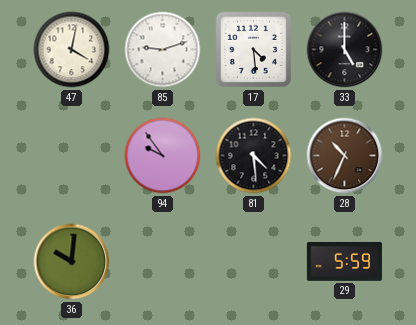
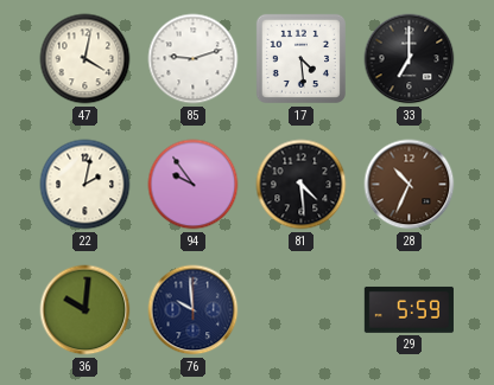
33: 5:00 -> 7:00
22: none -> 2:02
76: none -> 9:59
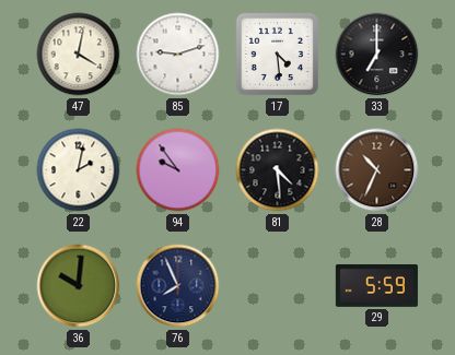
76: 9:59 -> 7:56
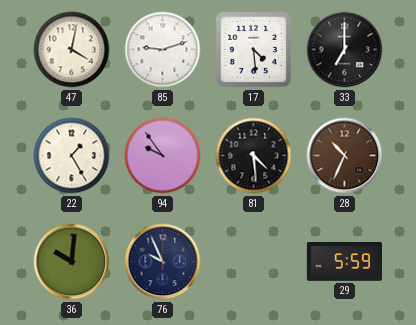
22: 2:02 -> 1:25
76: 7:56 -> 9:56
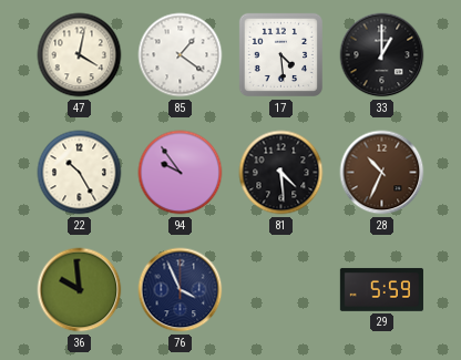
85: 9:12 -> 1:21
33: 7:00 -> 1:00
22: 1:25 -> 10:25
36: 10:01 -> 9:59
76: 9:56 -> 3:56
